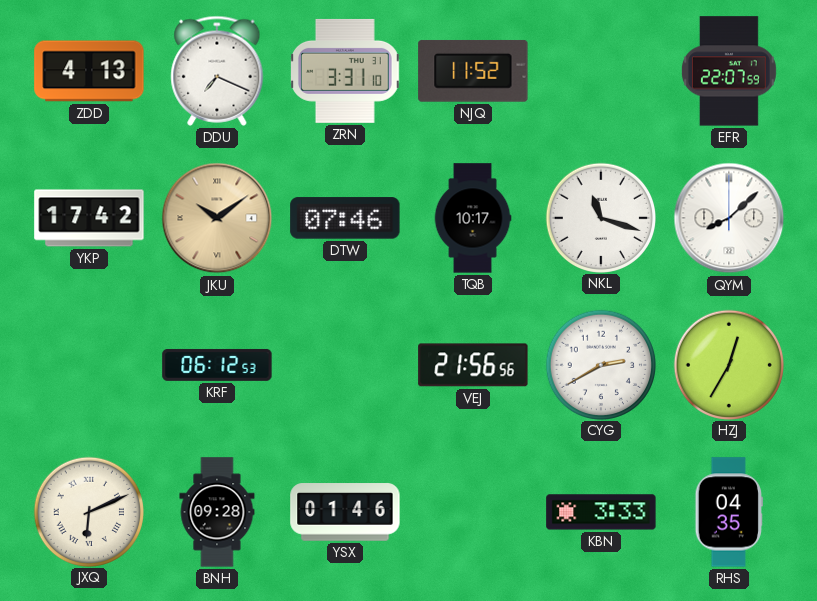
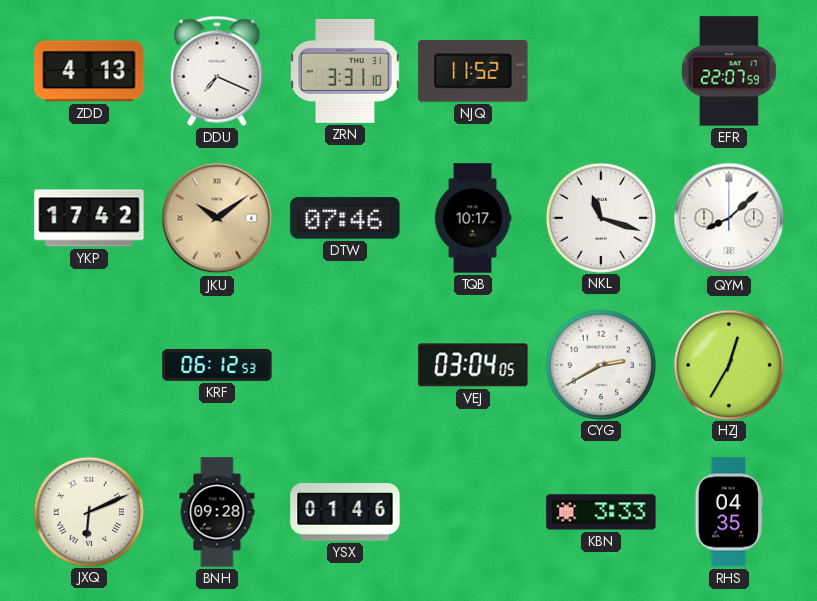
VEJ: 21:56 -> 03:04
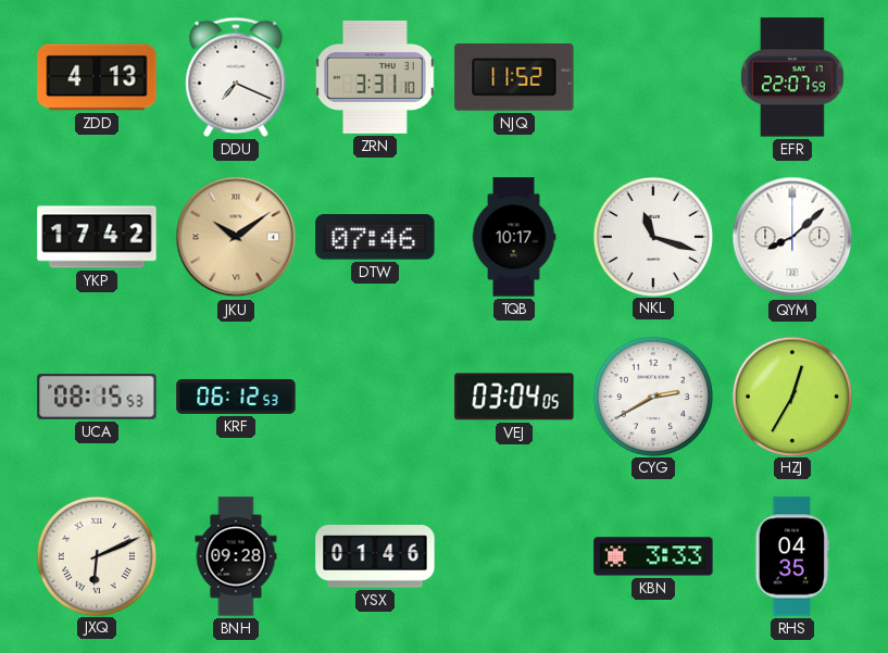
UCA: none -> 08:15
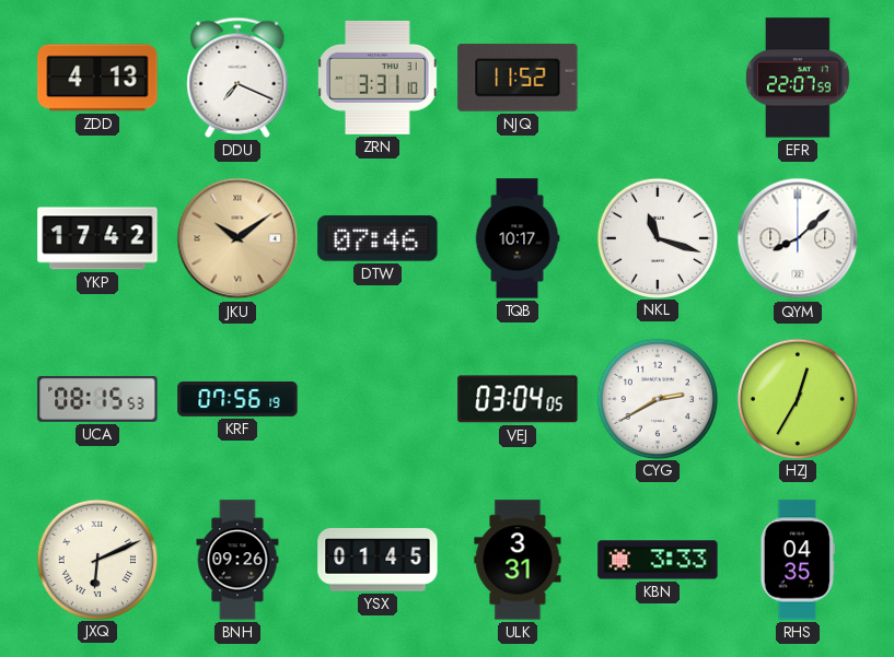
KRF: 06:12 -> 07:56
BNH: 09:28 -> 09:26
YSX: 01:46 -> 01:45
ULK: none -> 3:31
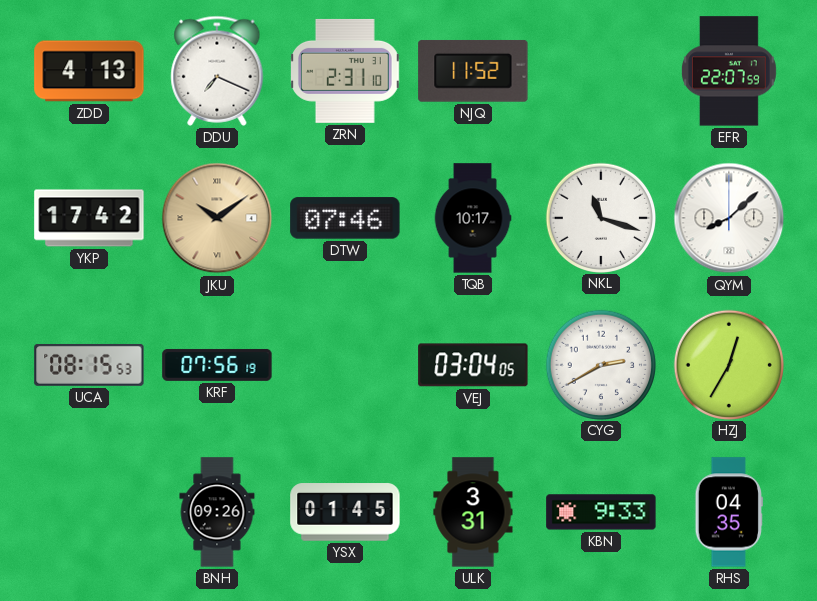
ZRN: 3:31 -> 2:31
JXQ: 6:11 -> none
KBN: 3:33 -> 9:33
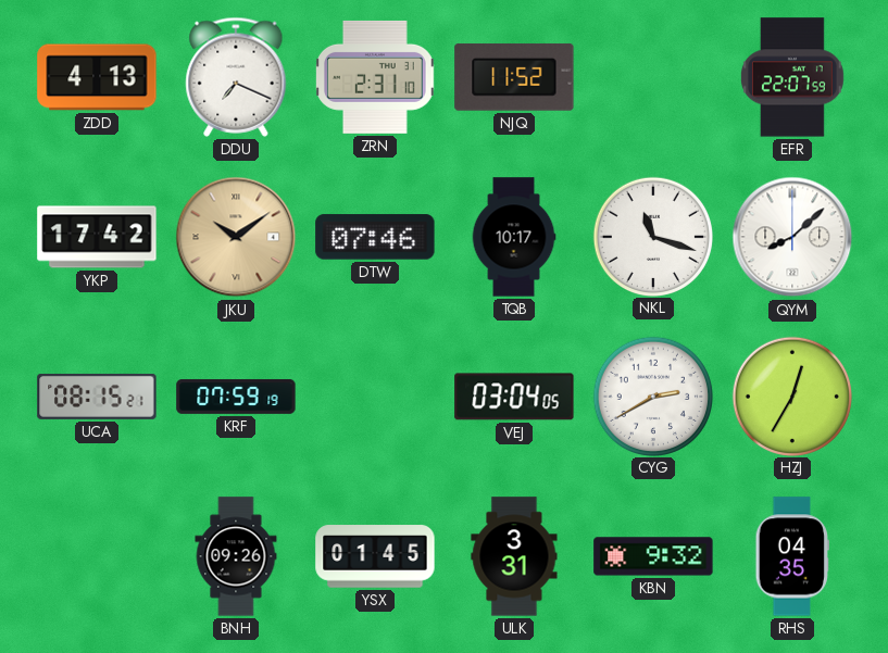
UCA: 08:15:53 -> 08:15:21
KRF: 07:56 -> 07:59
KBN: 9:33 -> 9:32
